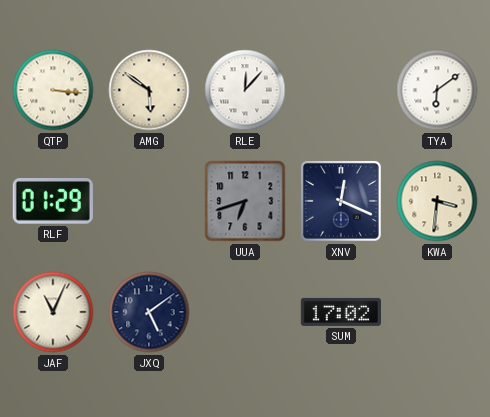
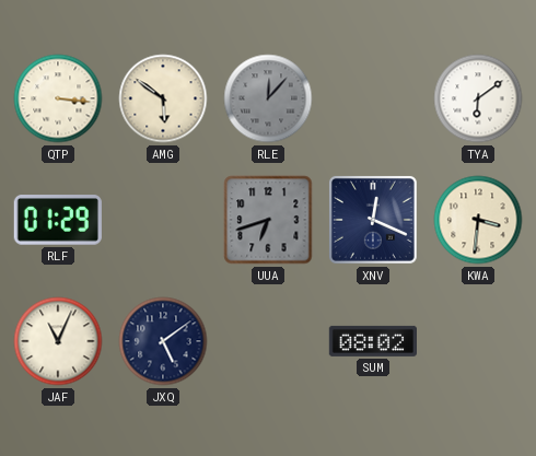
RLE dial: white -> grey
SUM: 17:02 -> 08:02
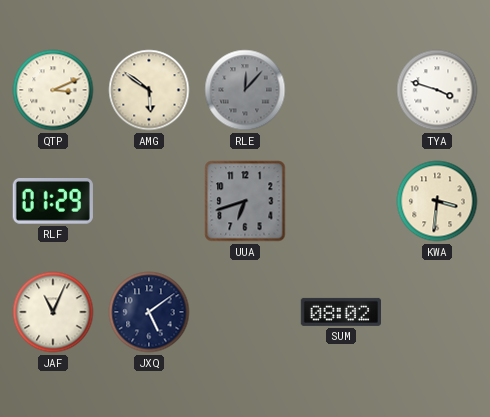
QTP: 3:16 -> 3:11
TYA: 6:09 -> 3:48
XNV: 12:19 -> none
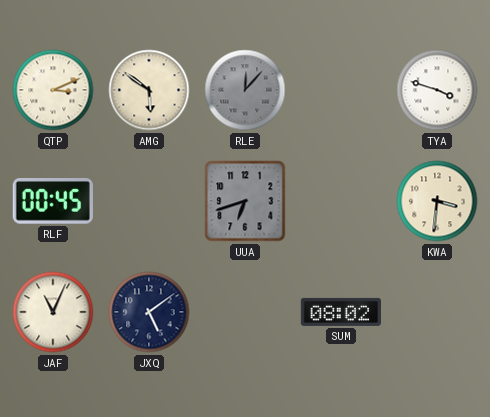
RLF: 01:29 -> 00:45
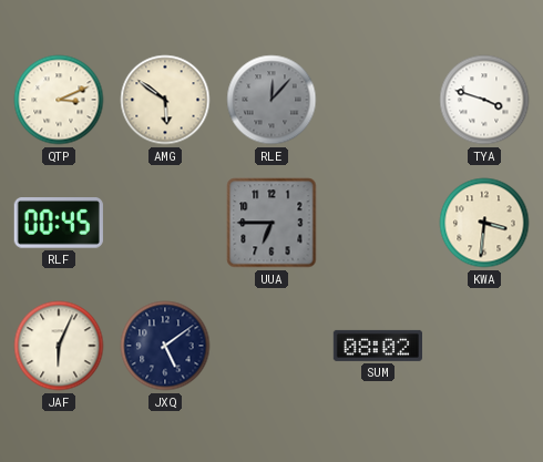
UUA: 6:42 -> 6:45
JAF: 11:04 -> 6:04
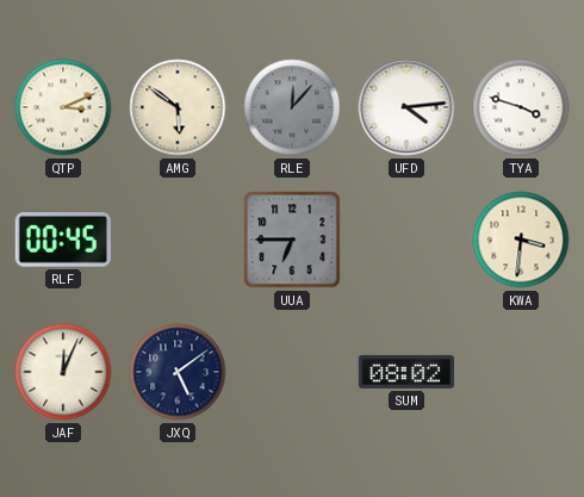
UFD: none -> 4:14
JAF: 6:04 -> 12:04
